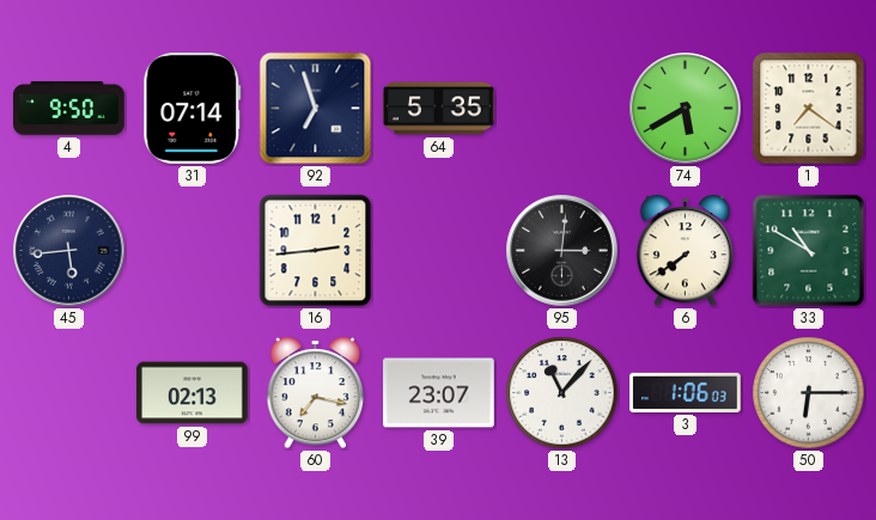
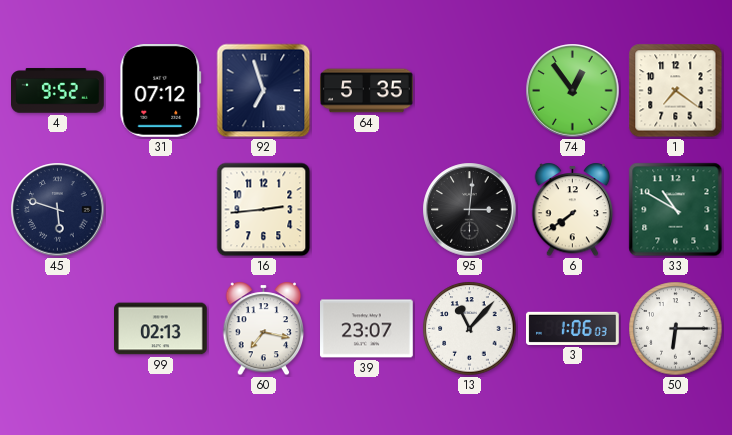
4: 9:50 -> 9:52
31: 07:14 -> 07:12
74: 5:40 -> 12:54
45: 5:44 -> 5:48
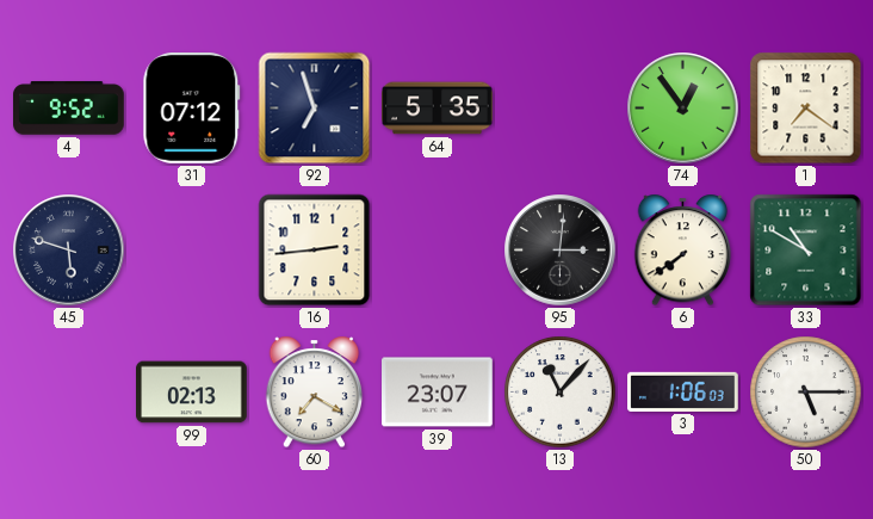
60: 7:17 -> 7:20
50: 6:15 -> 5:15
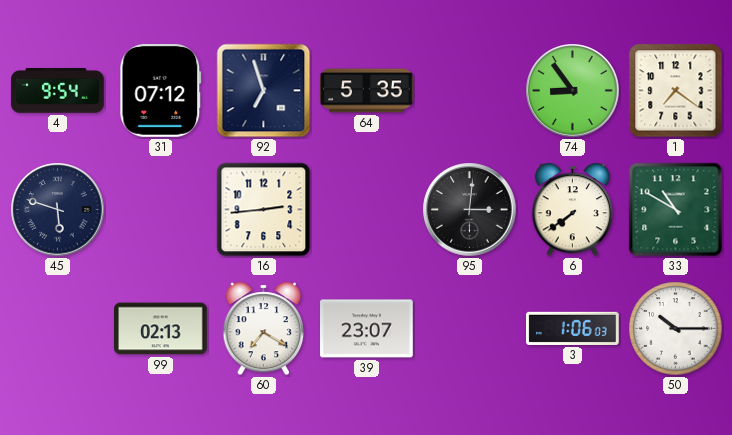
4: 9:52 -> 9:54
74: 12:54 -> 8:54
13: 11:07 -> none
50: 5:15 -> 10:15
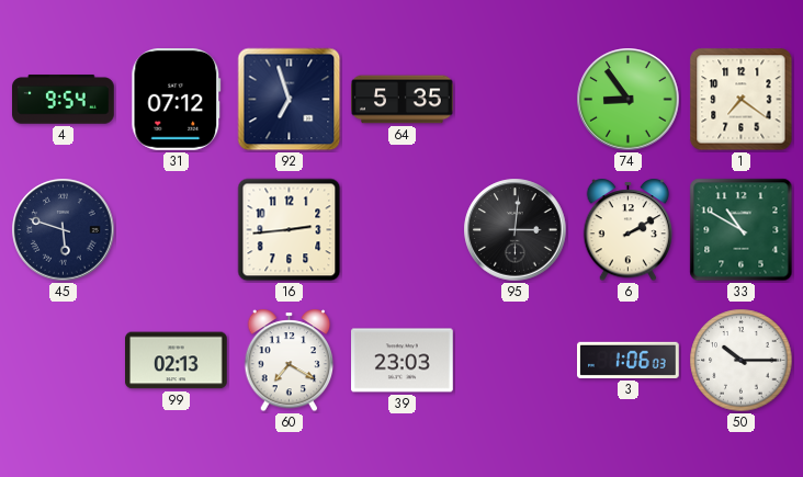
6: 7:39 -> 2:10
39: 23:07 -> 23:03
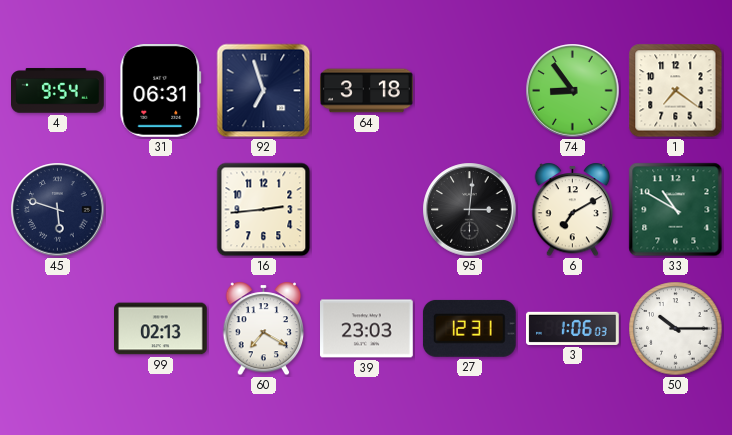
31: 07:12 -> 06:31
64: 5:35 -> 3:18
6: 2:10 -> 7:10
27: none -> 12:31
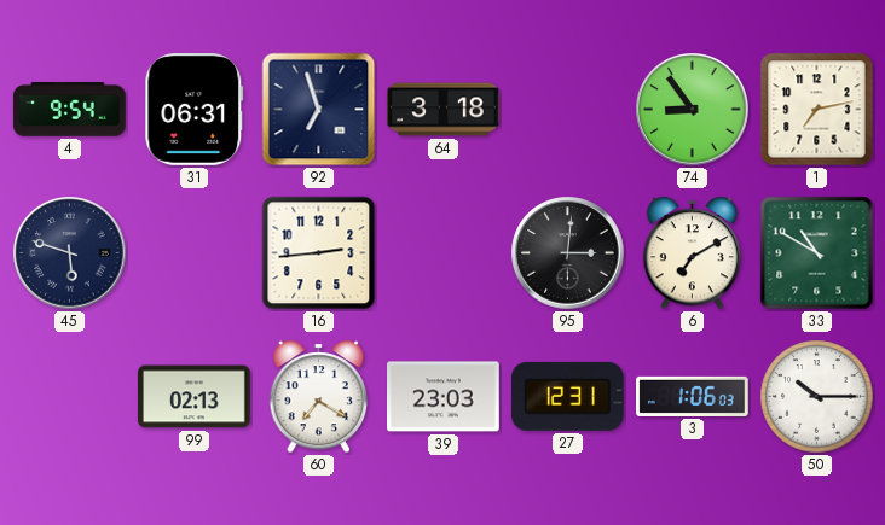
1: 7:21 -> 7:13
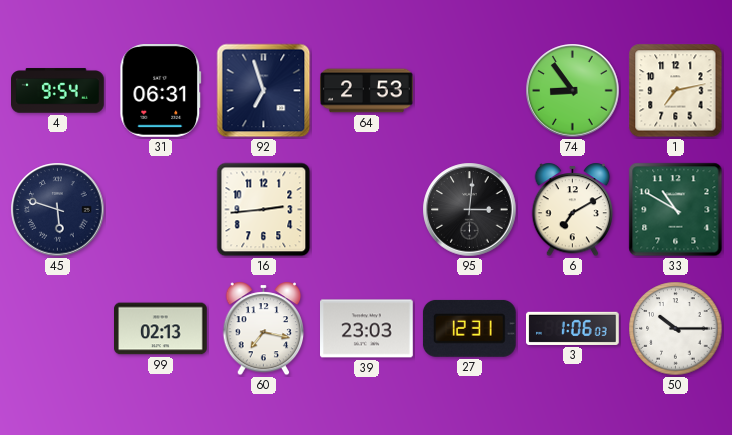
64: 3:18 -> 2:53
60: 7:20 -> 7:17
